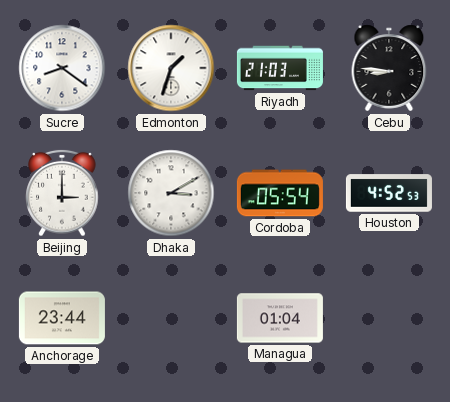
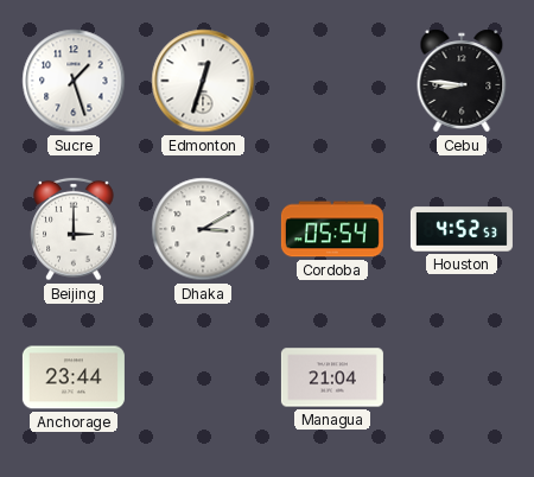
Sucre: 8:21 -> 1:27
Edmonton: 1:33 -> 12:33
Riyadh: 21:03 -> none
Managua: 01:04 -> 21:04
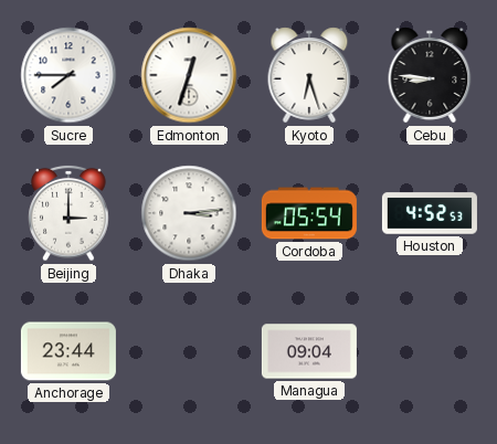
Sucre: 1:27 -> 7:45
Kyoto: none -> 6:27
Dhaka: 3:10 -> 3:14
Managua: 21:04 -> 09:04
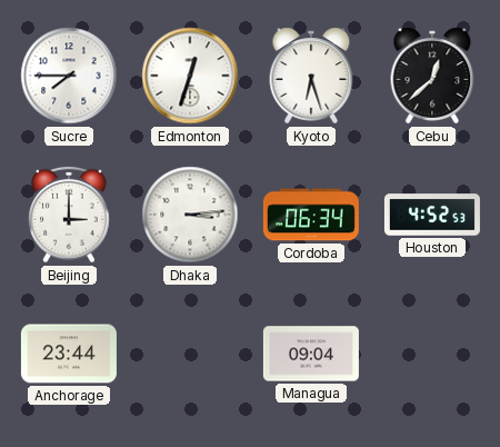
Cebu: 8:46 -> 12:38
Cordoba: 05:54 -> 06:34
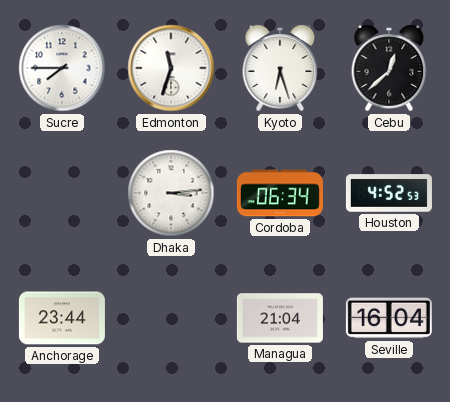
Edmonton: 12:33 -> 11:33
Beijing: 3:00 -> none
Managua: 09:04 -> 21:04
Seville: none -> 16:04
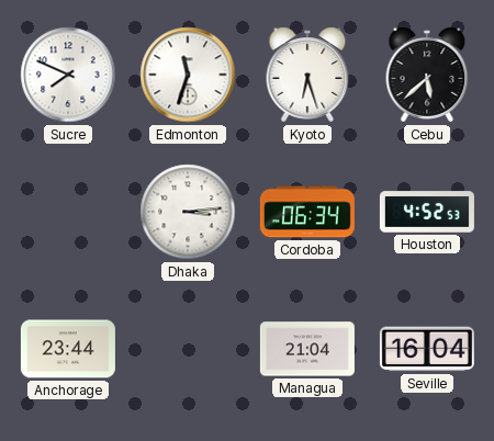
Sucre: 7:45 -> 7:49
Cebu: 12:38 -> 5:38
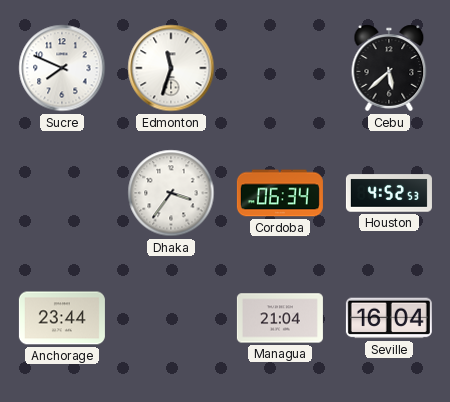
Kyoto: 6:27 -> none
Dhaka: 3:14 -> 3:36
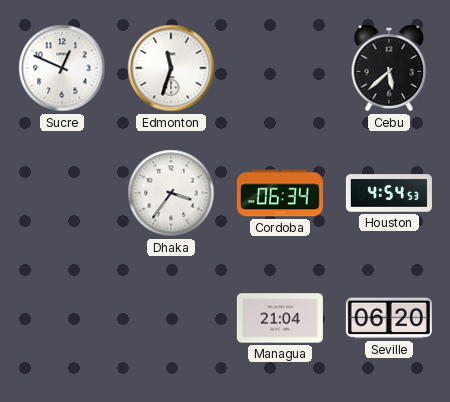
Sucre: 7:49 -> 12:49
Houston: 4:52 -> 4:54
Anchorage: 23:44 -> none
Seville: 16:04 -> 06:20
